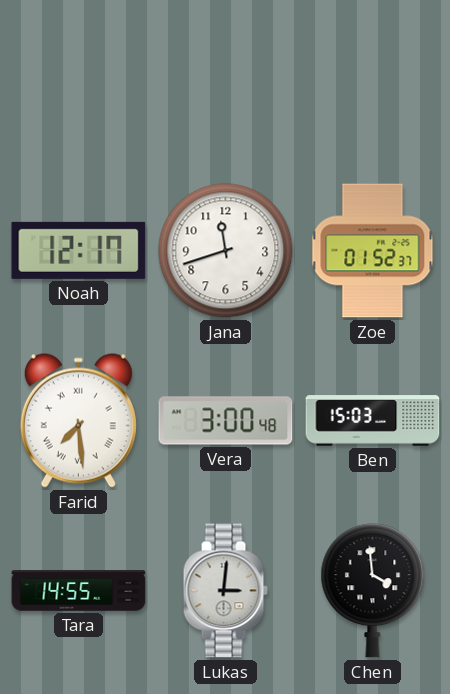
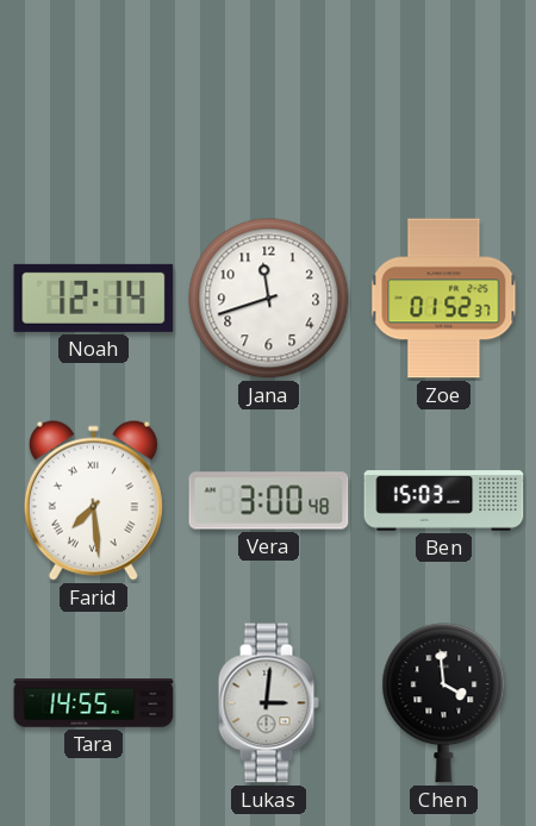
Noah: 12:17 -> 12:14
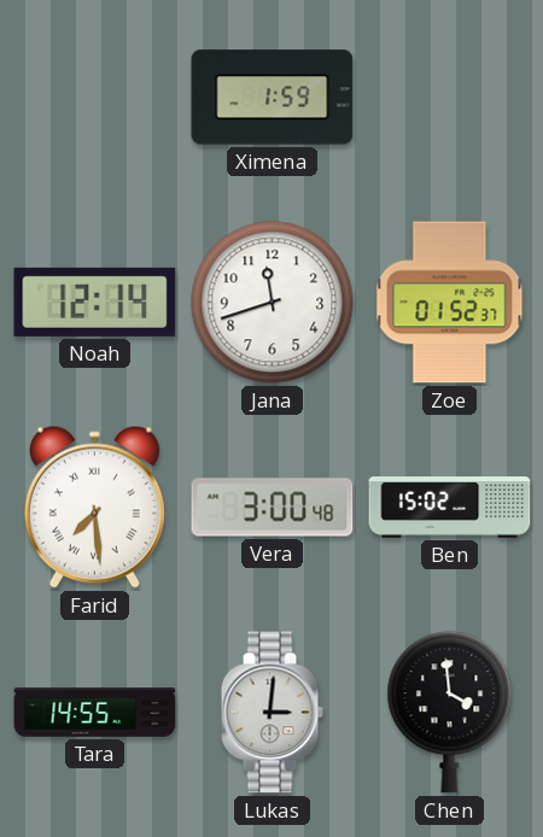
Ximena: none -> 1:59
Ben: 15:03 -> 15:02
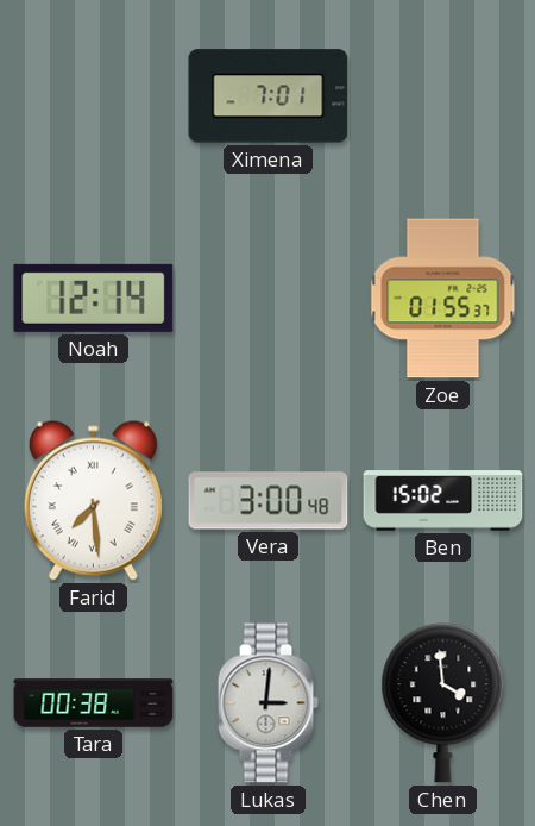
Ximena: 1:59 -> 7:01
Jana: 11:42 -> none
Zoe: 01:52 -> 01:55
Tara: 14:55 -> 00:38
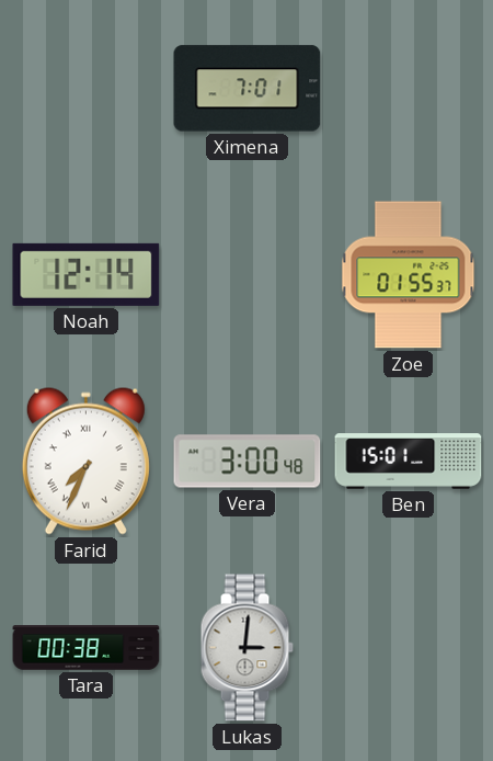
Farid: 7:29 -> 7:34
Ben: 15:02 -> 15:01
Chen: 3:59 -> none
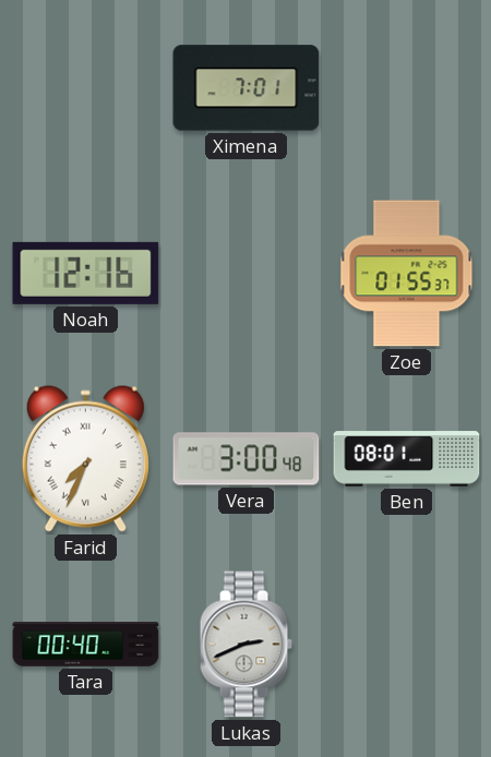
Noah: 12:14 -> 12:16
Ben: 15:01 -> 08:01
Tara: 00:38 -> 00:40
Lukas: 3:01 -> 2:41
